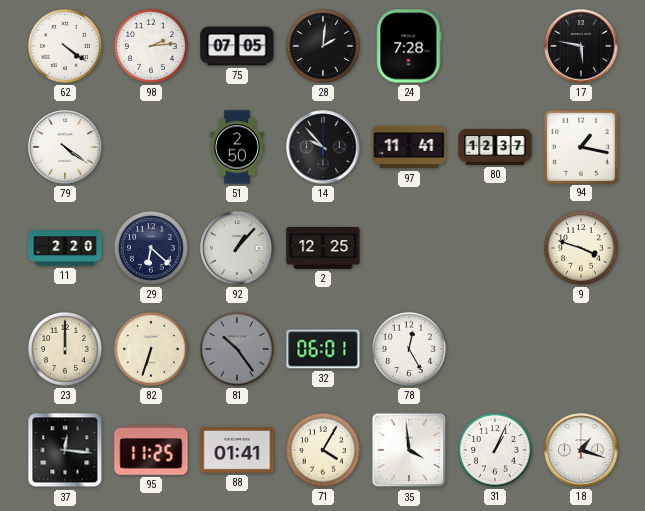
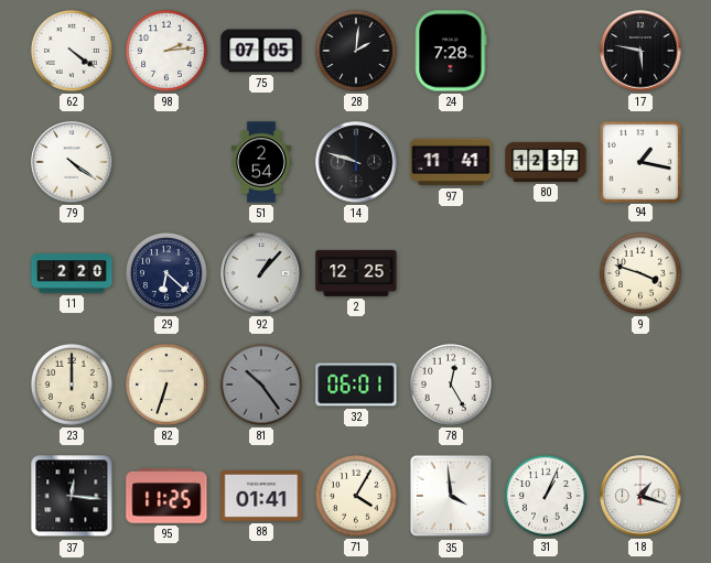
51: 2:50 -> 2:54
14: 9:53 -> 9:48
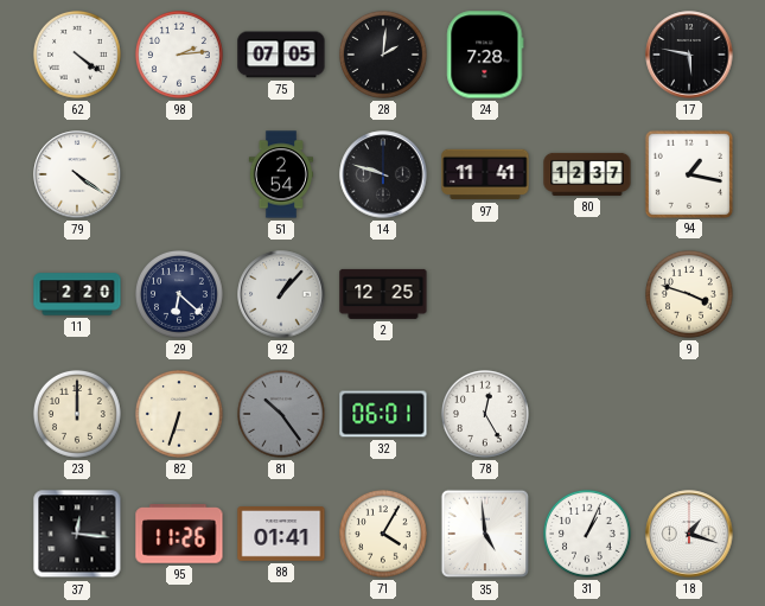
95: 11:25 -> 11:26
35: 3:59 -> 4:59
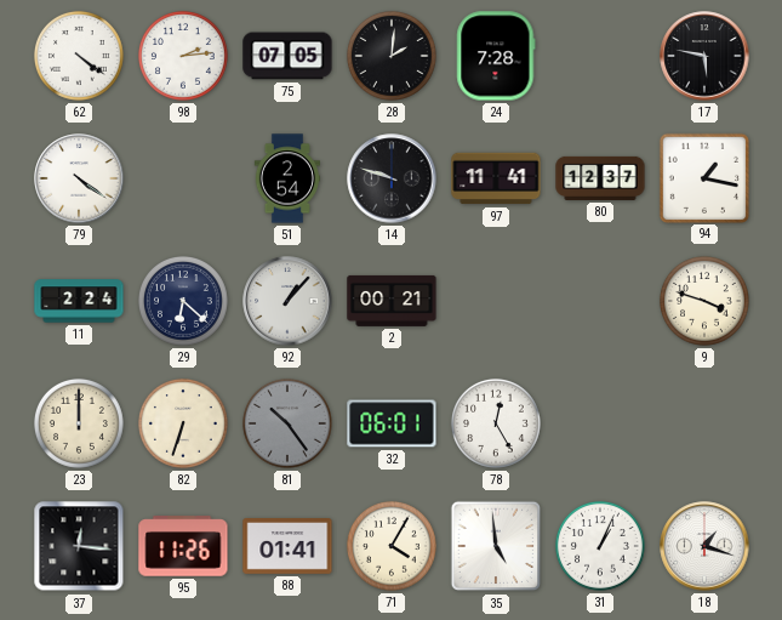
11: 2:20 -> 2:24
2: 12:25 -> 00:21
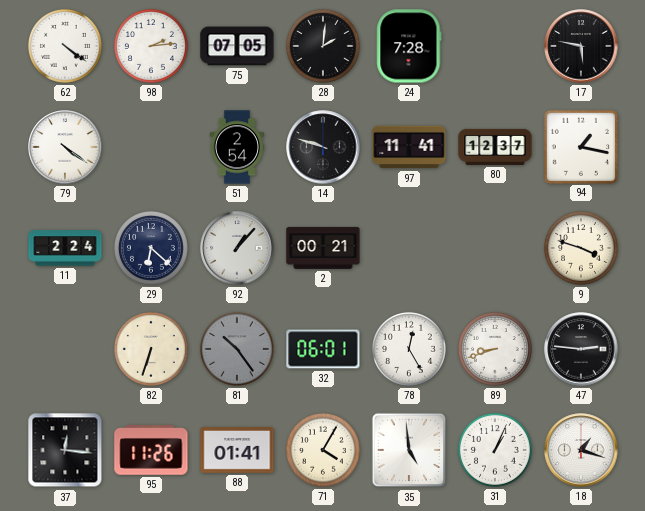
23: 12:00 -> none
89: none -> 8:42
47: none -> 2:46
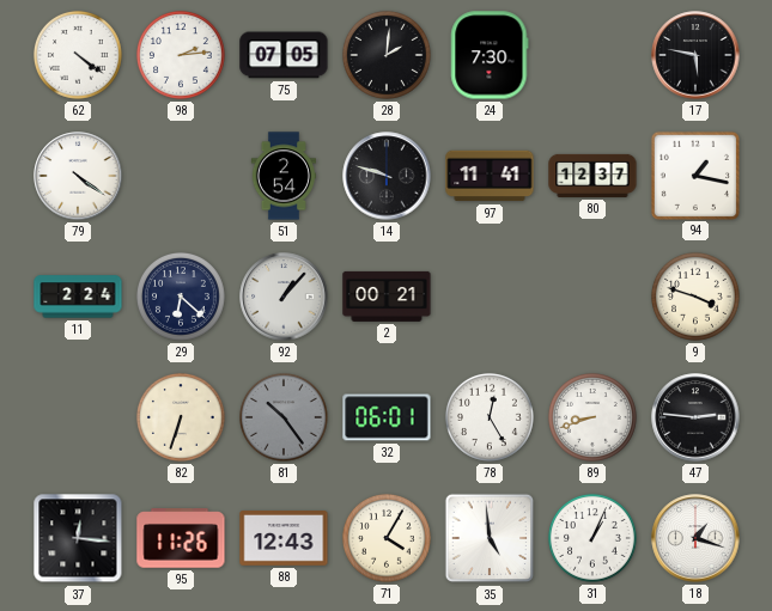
24: 7:28 -> 7:30
88: 01:41 -> 12:43
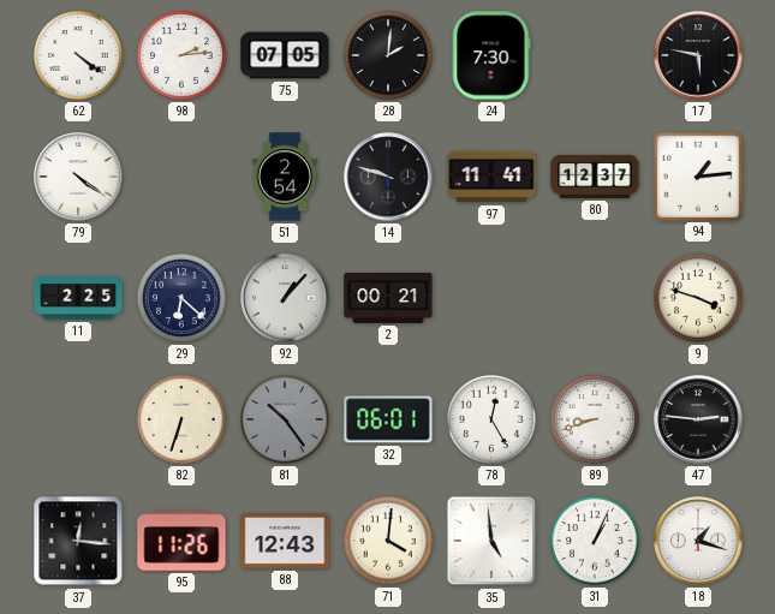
94: 1:17 -> 1:14
11: 2:24 -> 2:25
71: 4:05 -> 4:01
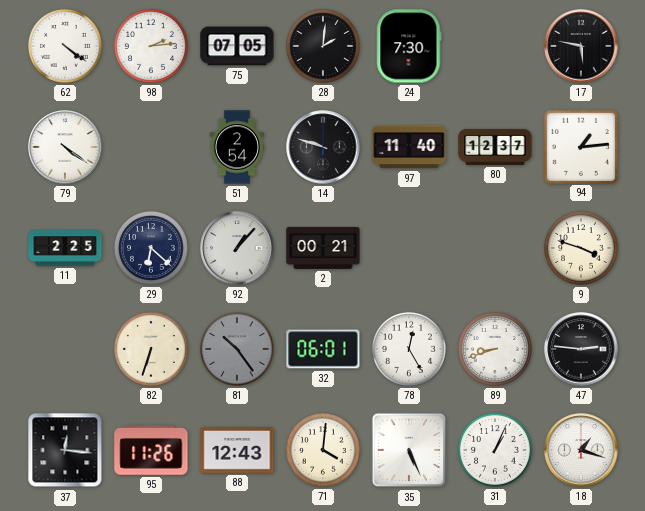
97: 11:41 -> 11:40
35: 4:59 -> 5:26
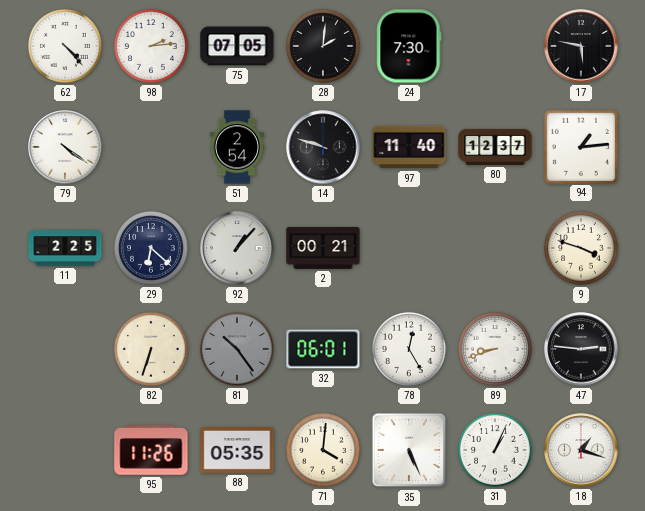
62: 4:21 -> 4:23
37: 12:16 -> none
88: 12:43 -> 05:35
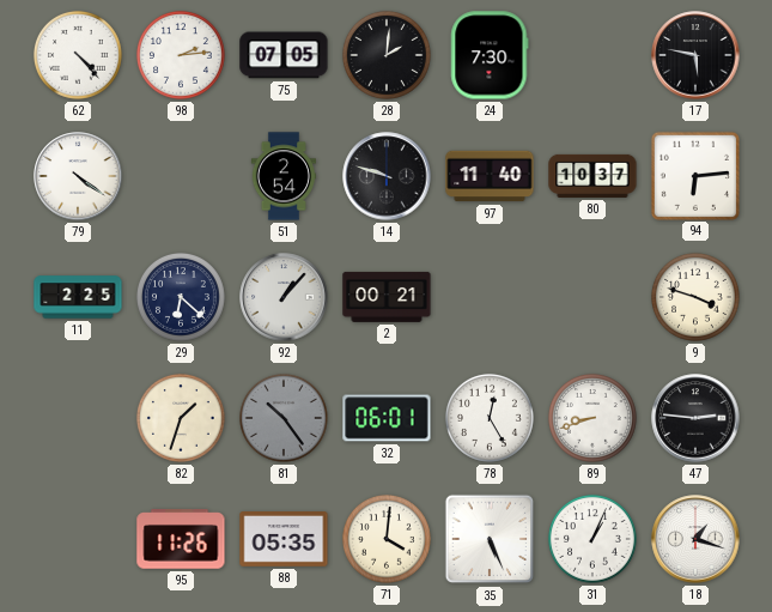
80: 12:37 -> 10:37
94: 1:14 -> 6:14
82: 6:33 -> 1:33
